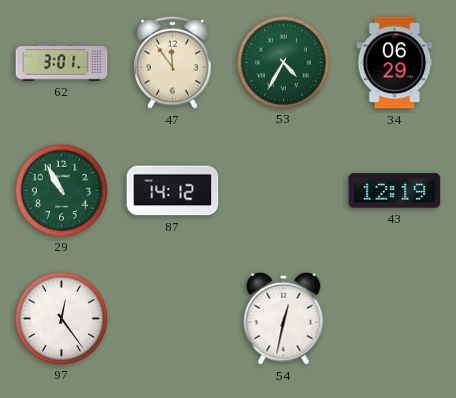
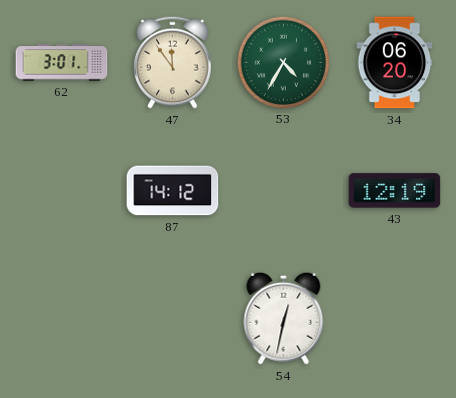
34: 06:29 -> 06:20
29: 10:55 -> none
97: 12:24 -> none
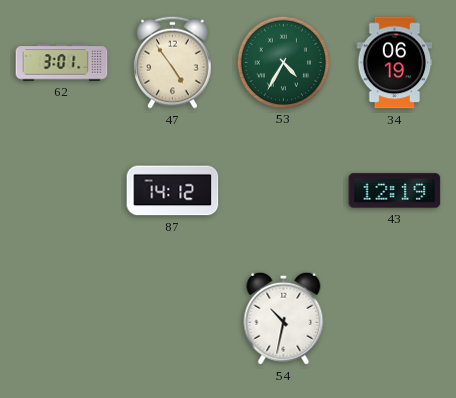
47: 11:54 -> 4:54
34: 06:20 -> 06:19
54: 12:32 -> 10:32
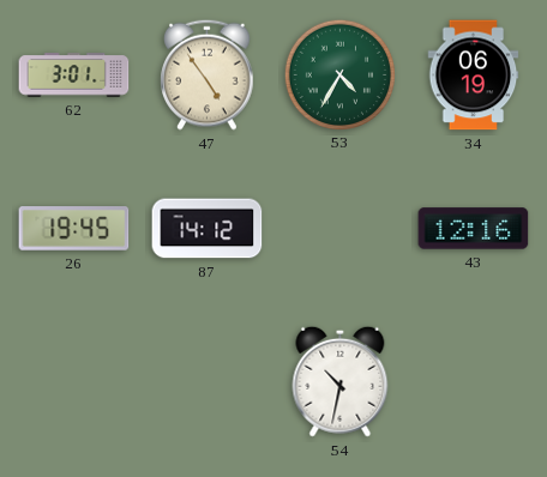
26: none -> 19:45
43: 12:19 -> 12:16
